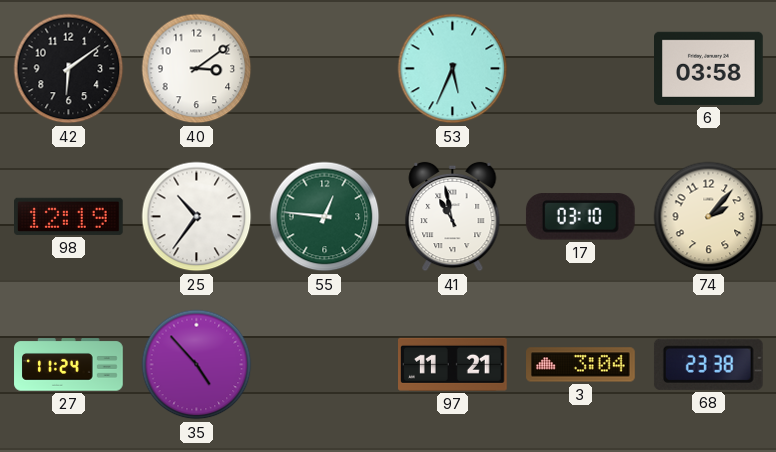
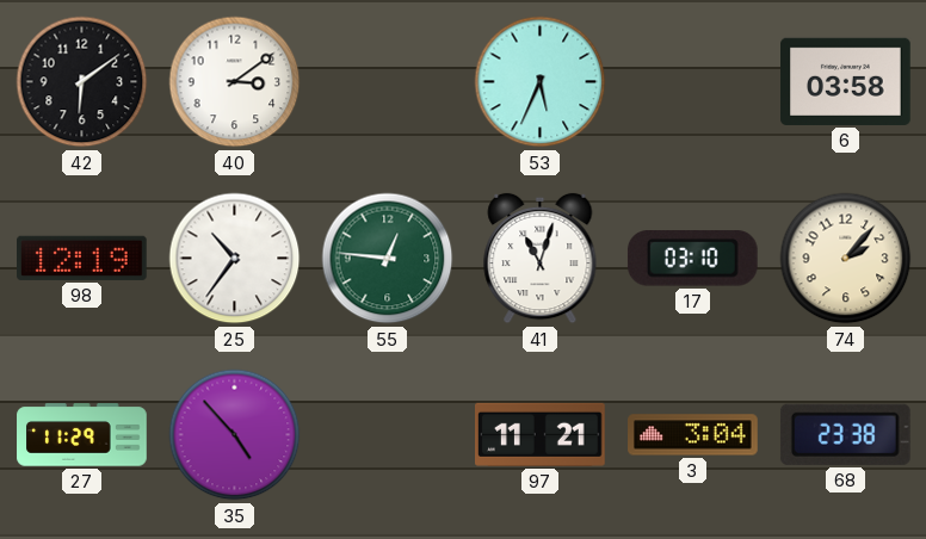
41: 10:58 -> 11:03
27: 11:24 -> 11:29
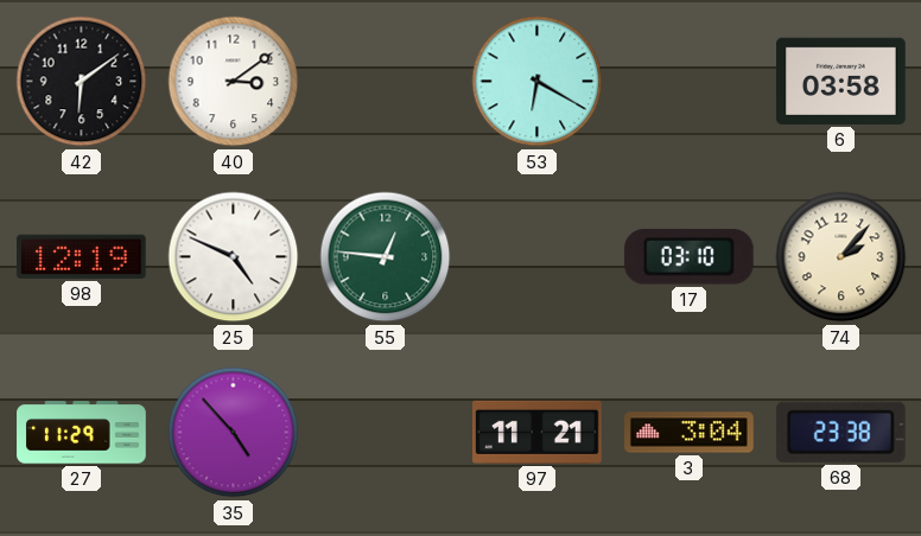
53: 5:34 -> 6:20
25: 10:36 -> 4:49
41: 11:03 -> none
